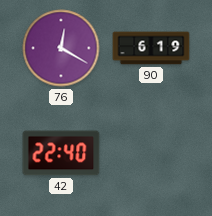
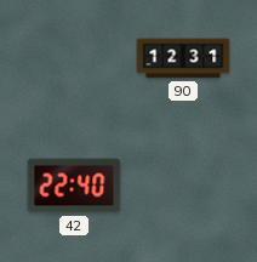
76: 12:20 -> none
90: 6:19 -> 12:31
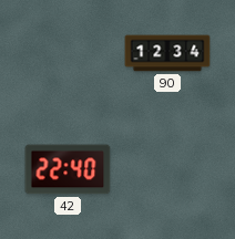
90: 12:31 -> 12:34
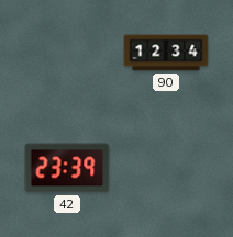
42: 22:40 -> 23:39
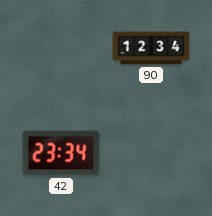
42: 23:39 -> 23:34
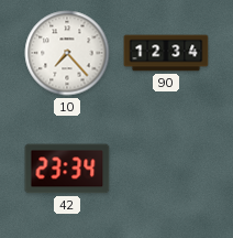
10: none -> 7:23
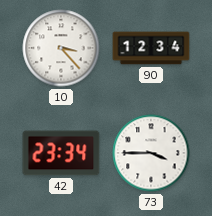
10: 7:23 -> 3:23
73: none -> 3:45
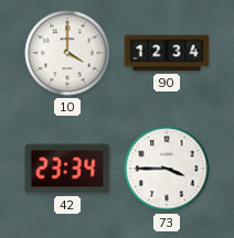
10: 3:23 -> 4:00
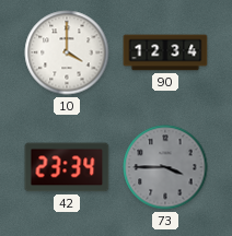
73 dial: white -> grey
